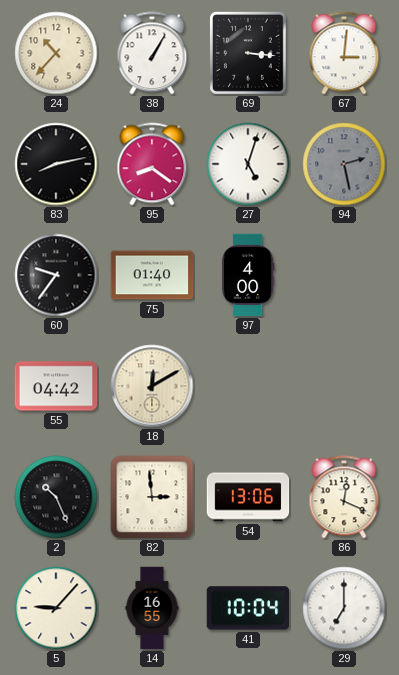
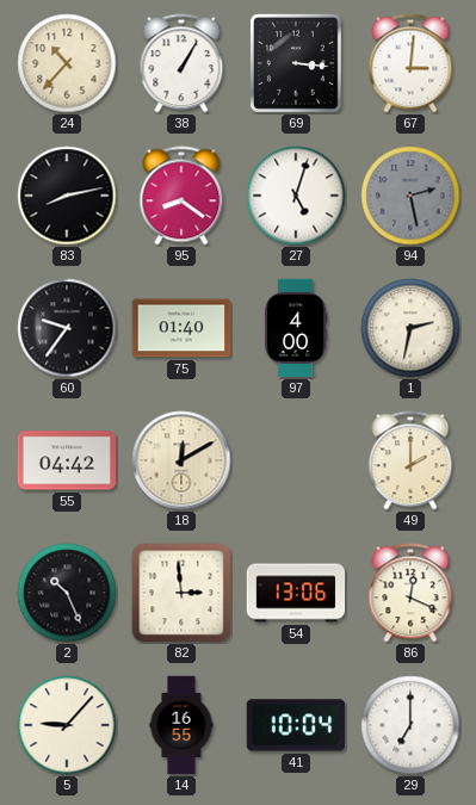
1: none -> 2:32
49: none -> 2:00
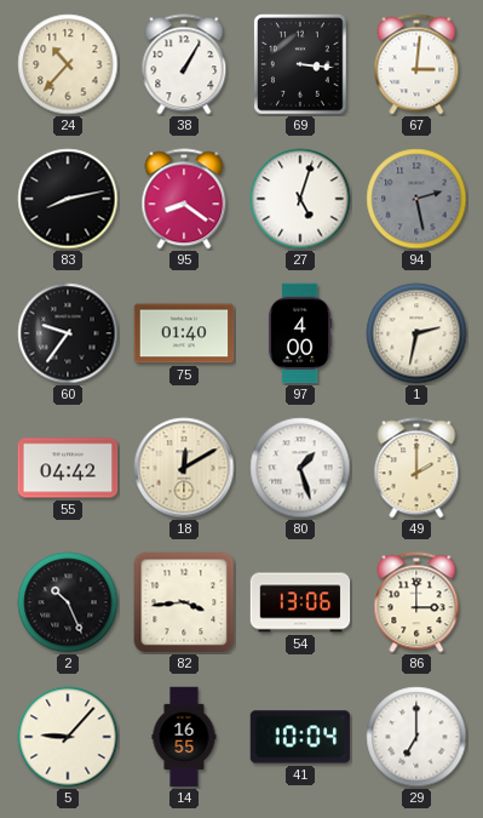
80: none -> 1:27
82: 2:59 -> 3:44
86: 12:19 -> 3:00
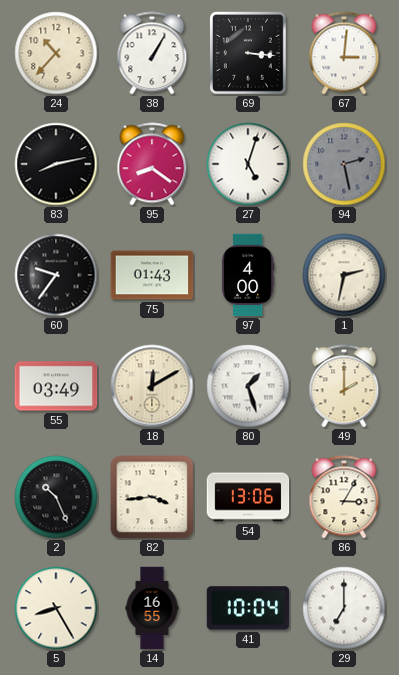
75: 01:40 -> 01:43
55: 04:42 -> 03:49
86: 3:00 -> 3:05
5: 9:07 -> 8:25
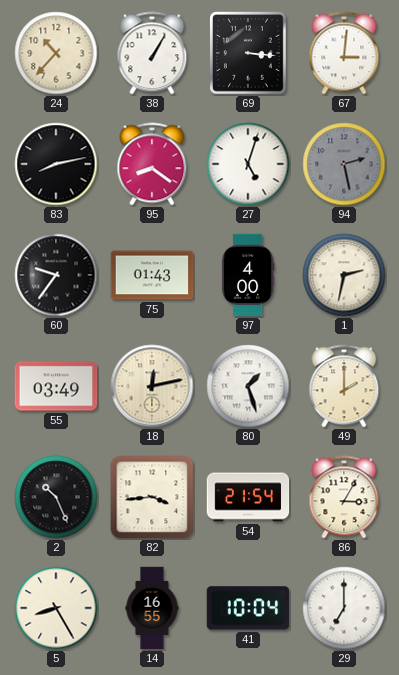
18: 12:10 -> 12:13
54: 13:06 -> 21:54
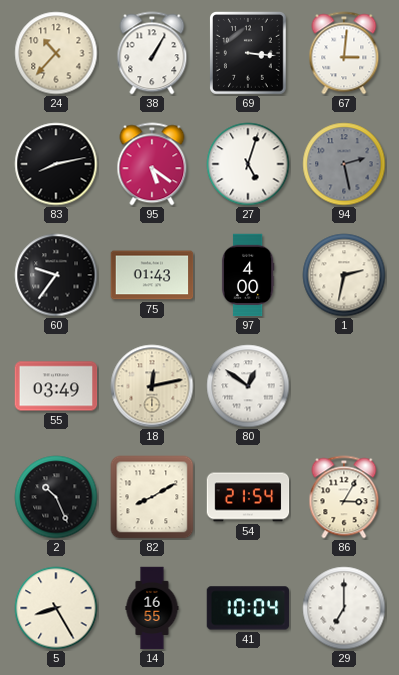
95: 8:21 -> 5:21
80: 1:27 -> 12:51
49: 2:00 -> none
82: 3:44 -> 8:10
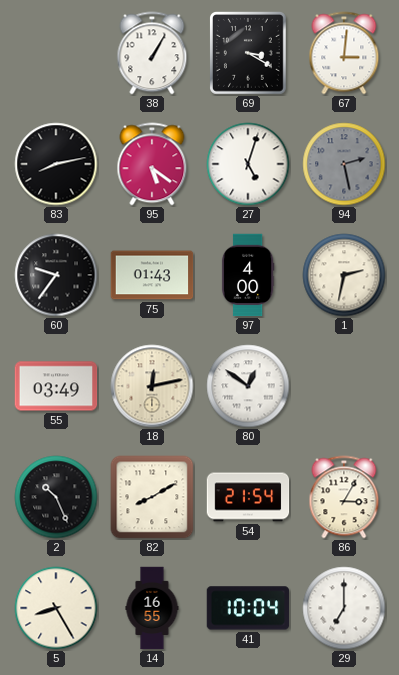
24: 10:37 -> none
69: 3:16 -> 3:20
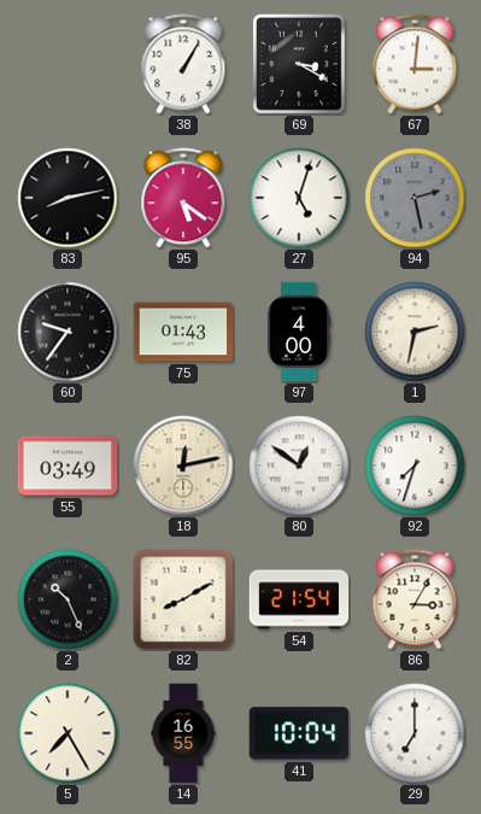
92: none -> 7:33
5: 8:25 -> 7:25
